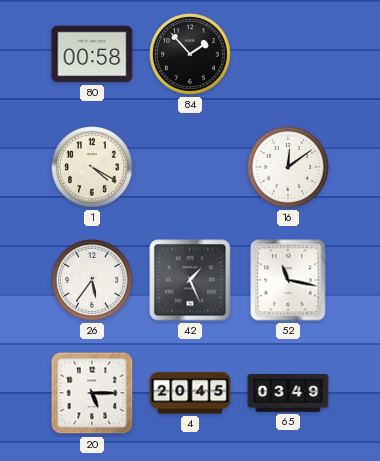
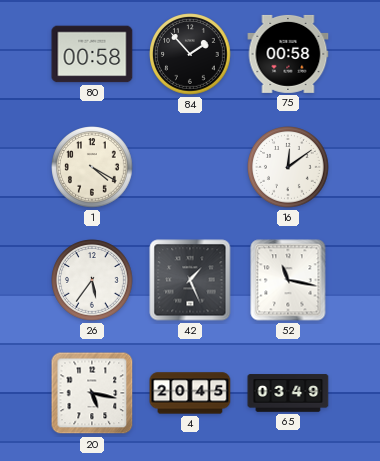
75: none -> 00:58
20: 5:15 -> 5:17
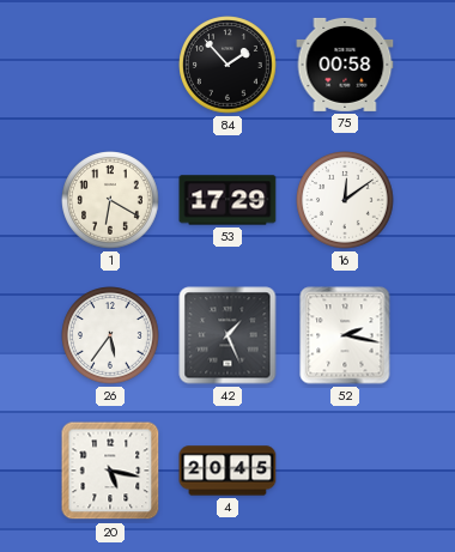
80: 00:58 -> none
1: 4:20 -> 6:20
53: none -> 17:29
52: 11:17 -> 2:17
65: 03:49 -> none
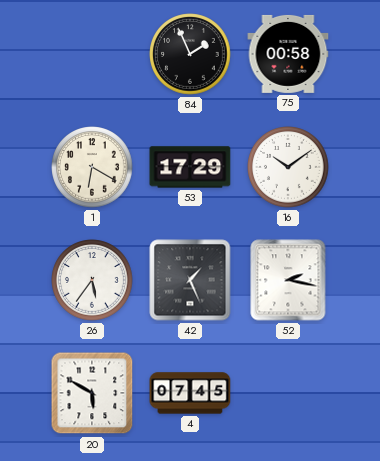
84: 1:53 -> 1:56
16: 12:09 -> 10:09
20: 5:17 -> 5:50
4: 20:45 -> 07:45
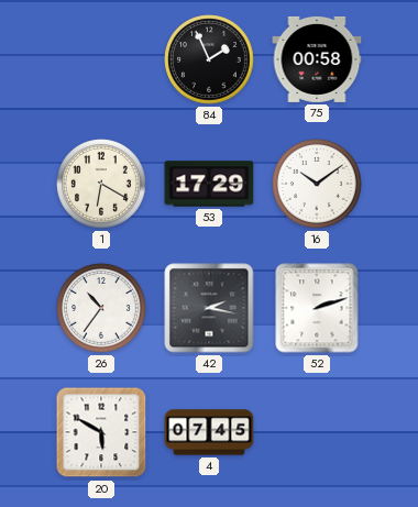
26: 5:36 -> 10:36
42: 1:26 -> 2:17
52: 2:17 -> 2:12
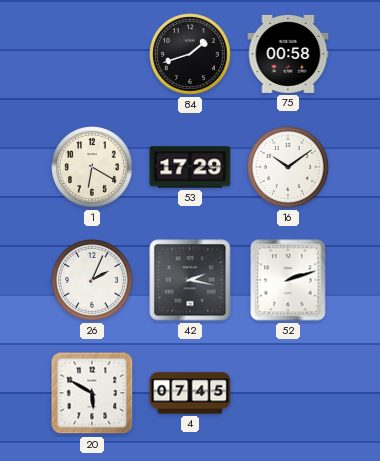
84: 1:56 -> 1:42
26: 10:36 -> 2:04
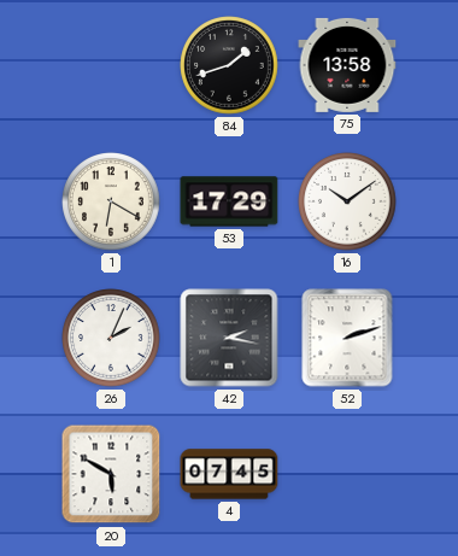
75: 00:58 -> 13:58
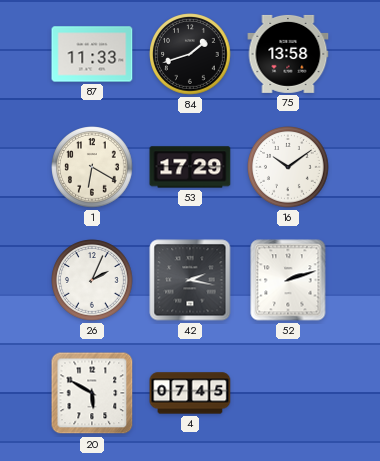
87: none -> 11:33
